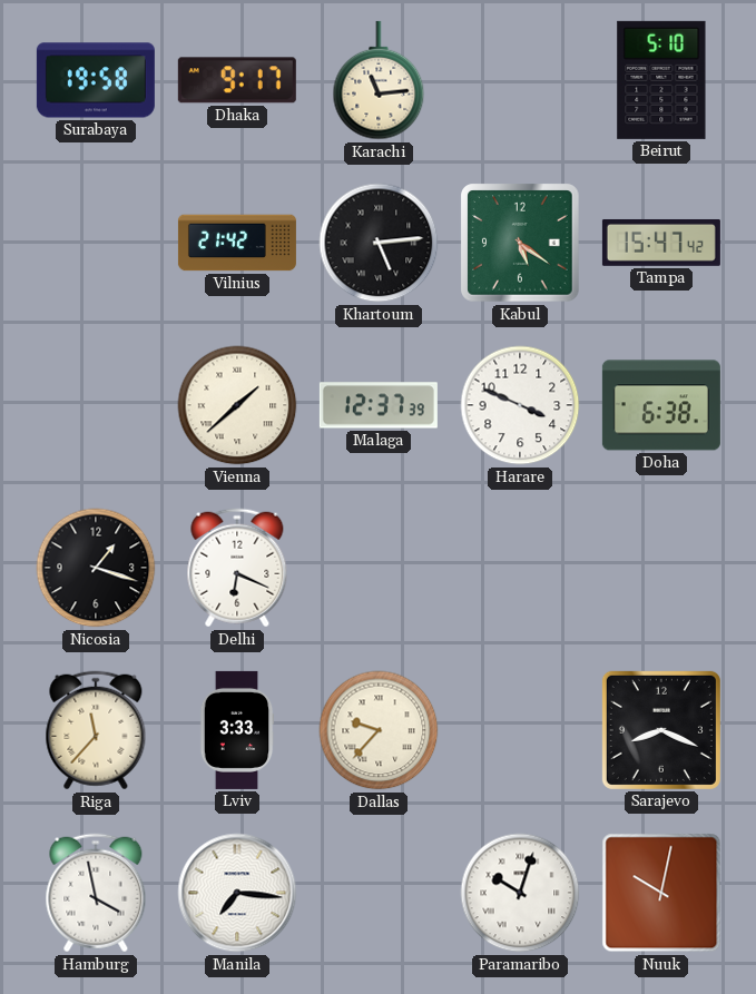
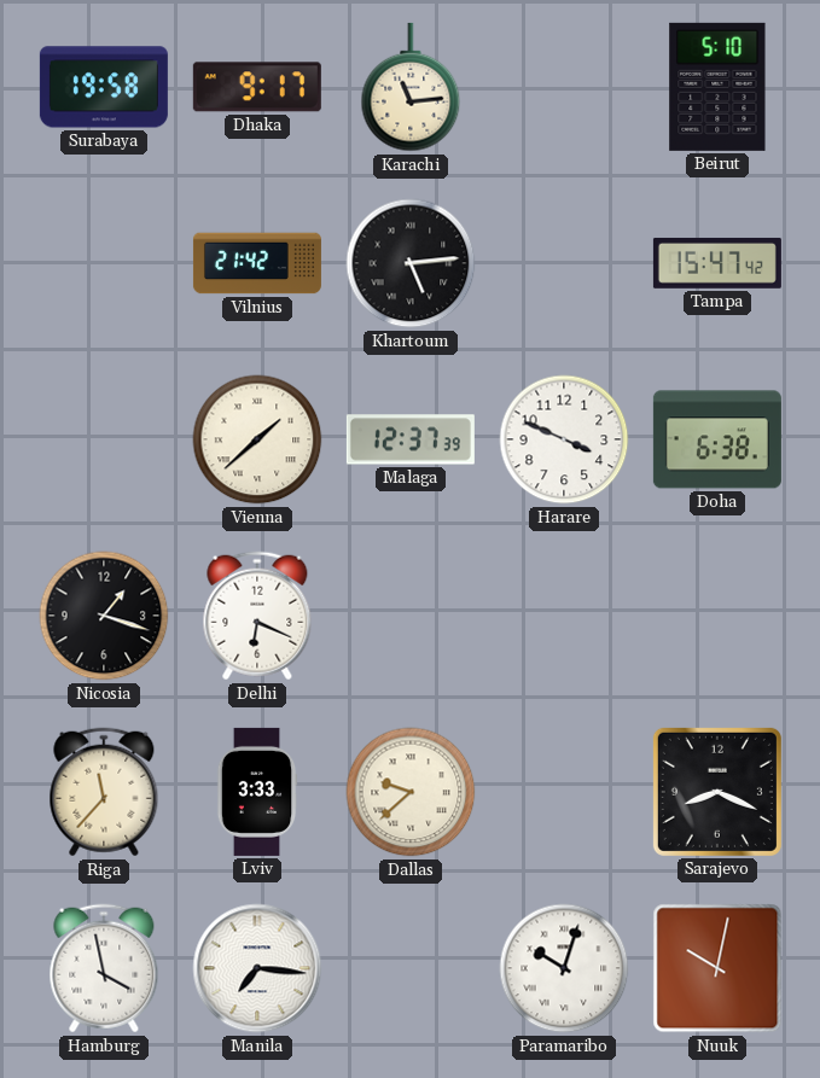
Kabul: 5:21 -> none
Dallas: 9:37 -> 9:38
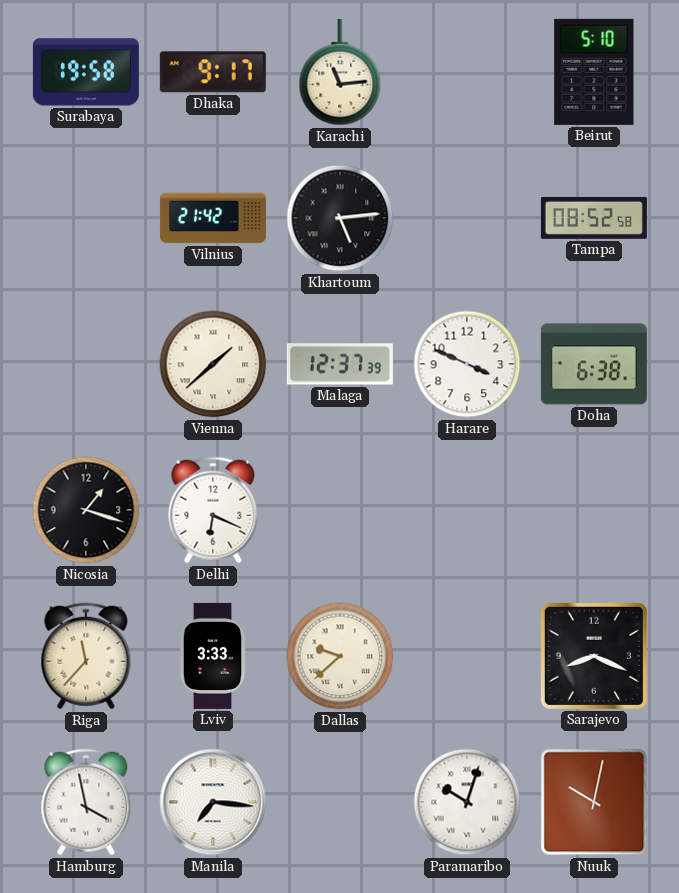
Tampa: 15:47 -> 08:52
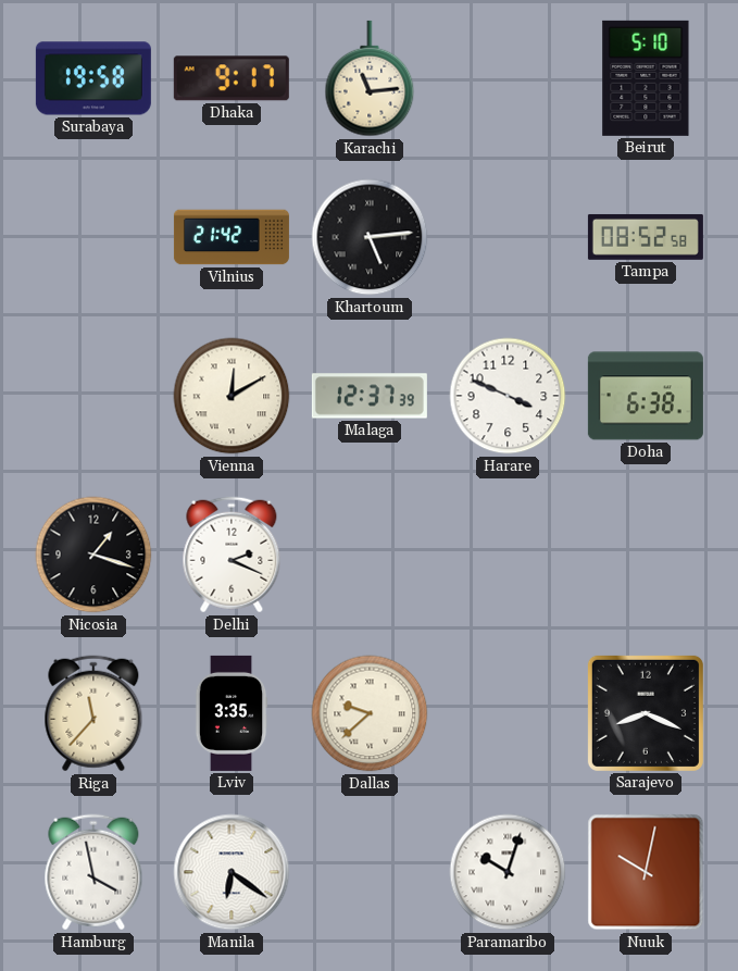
Vienna: 1:38 -> 12:10
Delhi: 6:19 -> 2:19
Lviv: 3:33 -> 3:35
Manila: 7:16 -> 6:21
